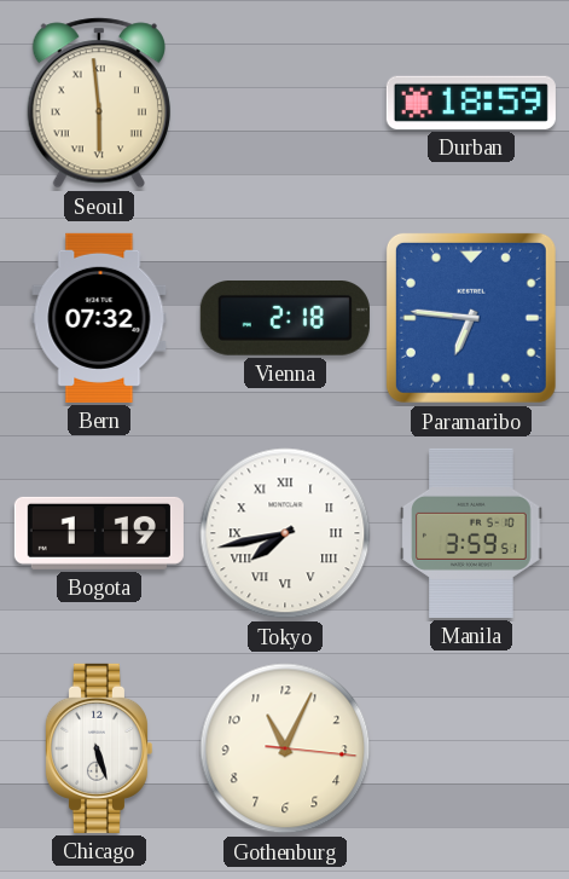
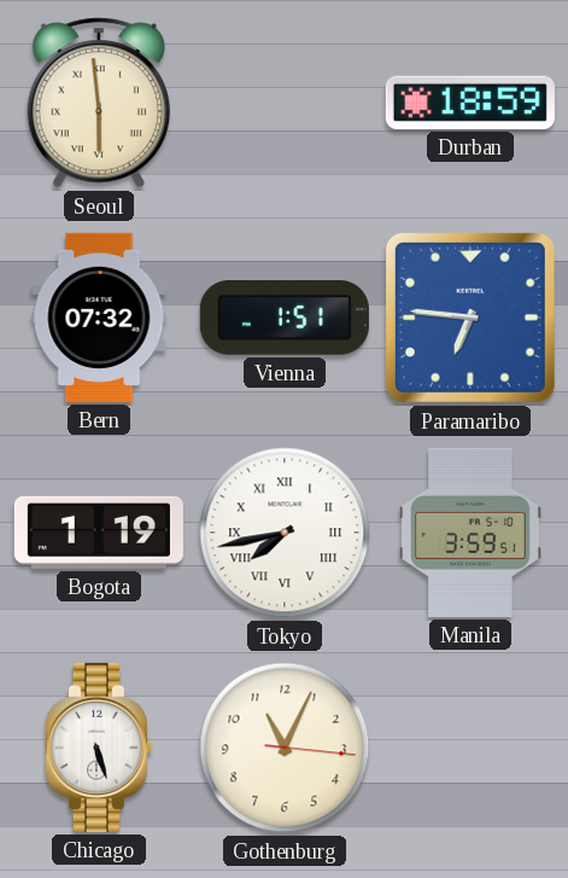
Vienna: 2:18 -> 1:51
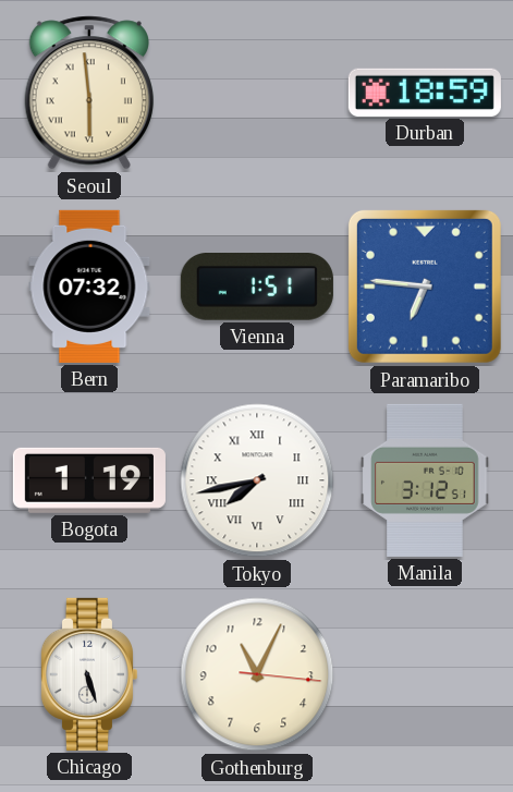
Manila: 3:59 -> 3:12
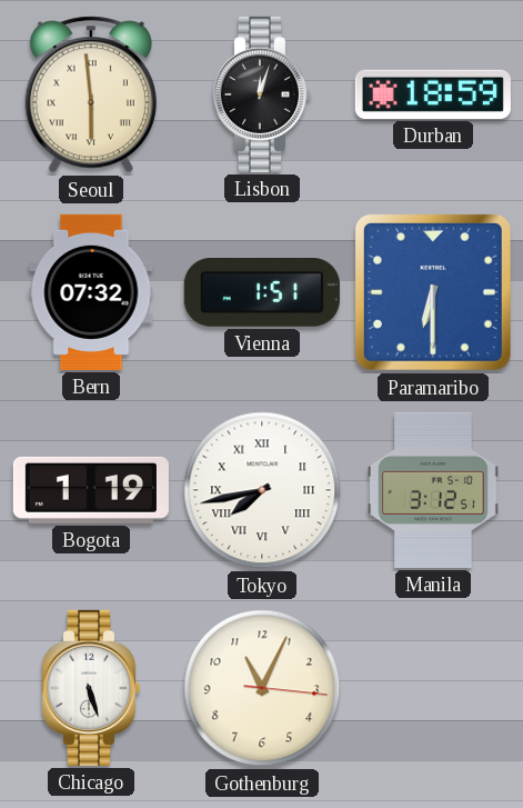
Lisbon: none -> 12:03
Paramaribo: 6:46 -> 6:30
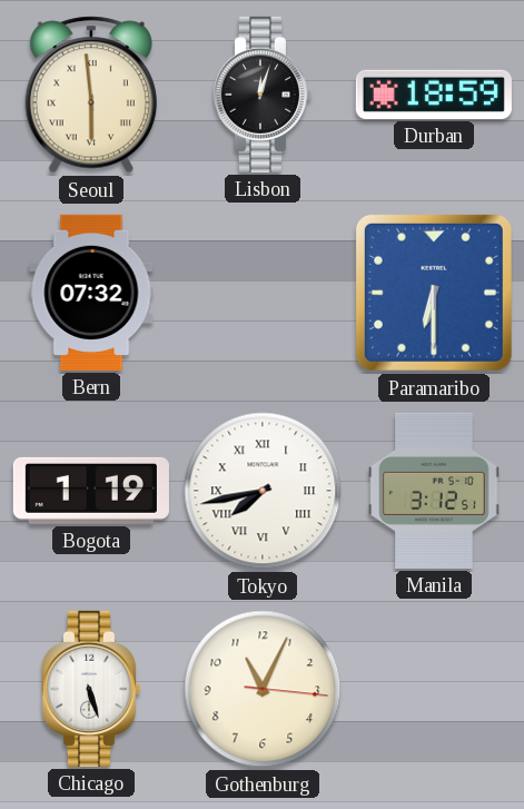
Vienna: 1:51 -> none
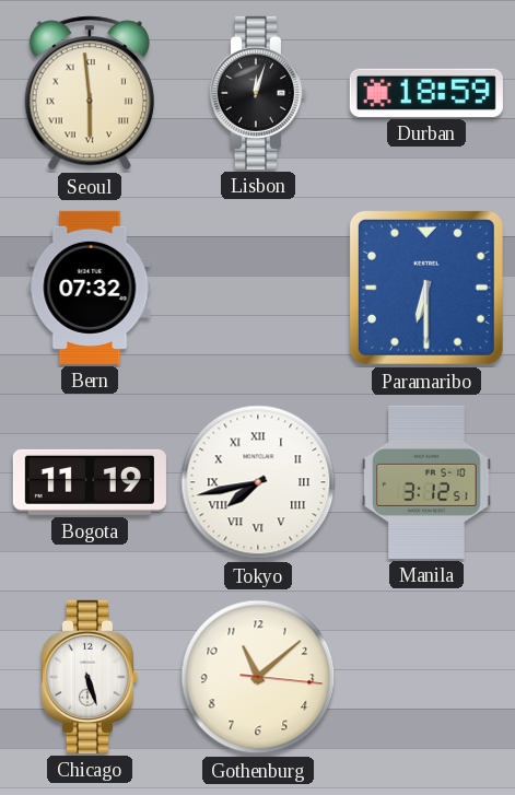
Bogota: 1:19 -> 11:19
Gothenburg: 11:04 -> 11:08
